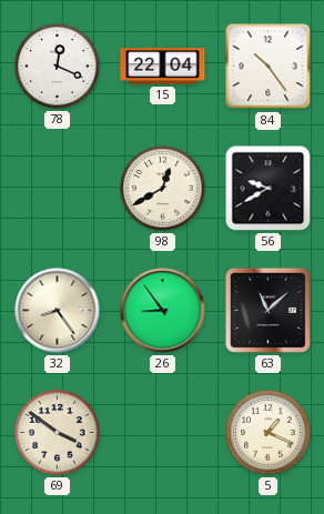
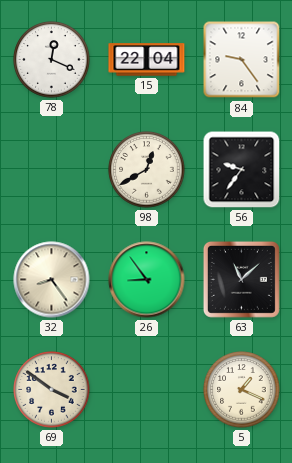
84: 10:24 -> 9:24
56: 9:40 -> 9:36
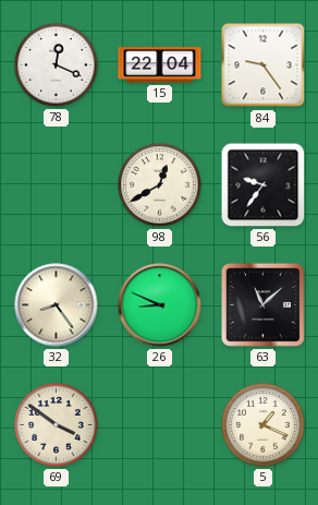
26: 8:54 -> 8:49
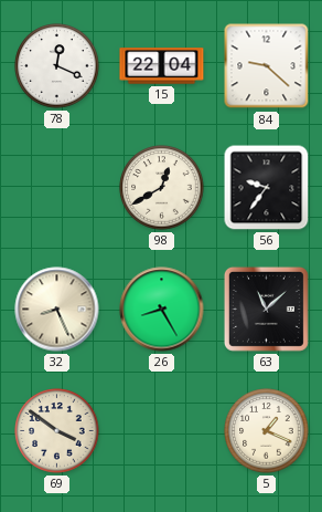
84: 9:24 -> 9:22
32: 8:24 -> 8:26
26: 8:49 -> 8:25
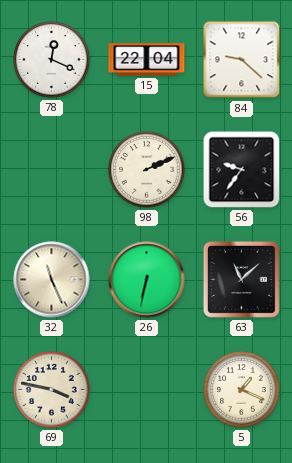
98: 12:40 -> 2:11
32: 8:26 -> 11:26
26: 8:25 -> 6:32
69: 3:51 -> 3:47
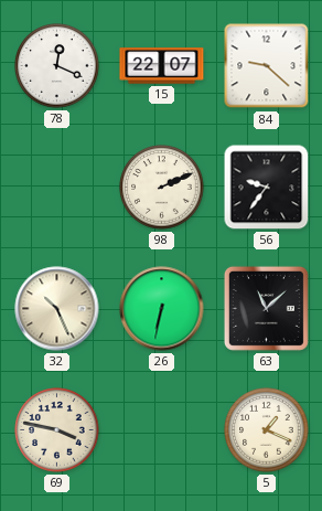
15: 22:04 -> 22:07
32: 11:26 -> 10:26
